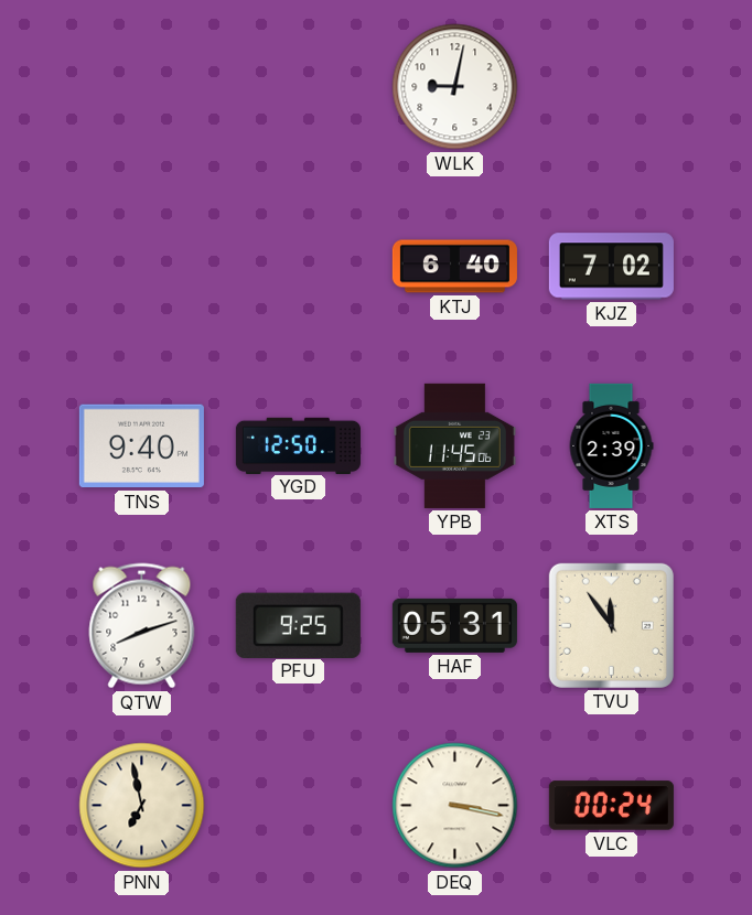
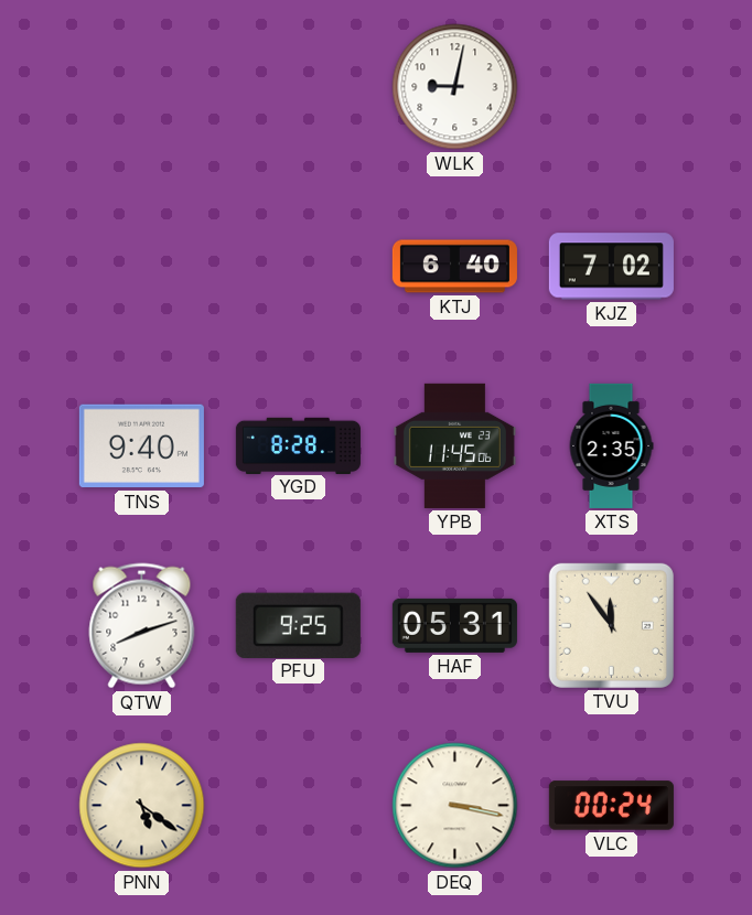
YGD: 12:50 -> 8:28
XTS: 2:39 -> 2:35
PNN: 6:58 -> 5:21
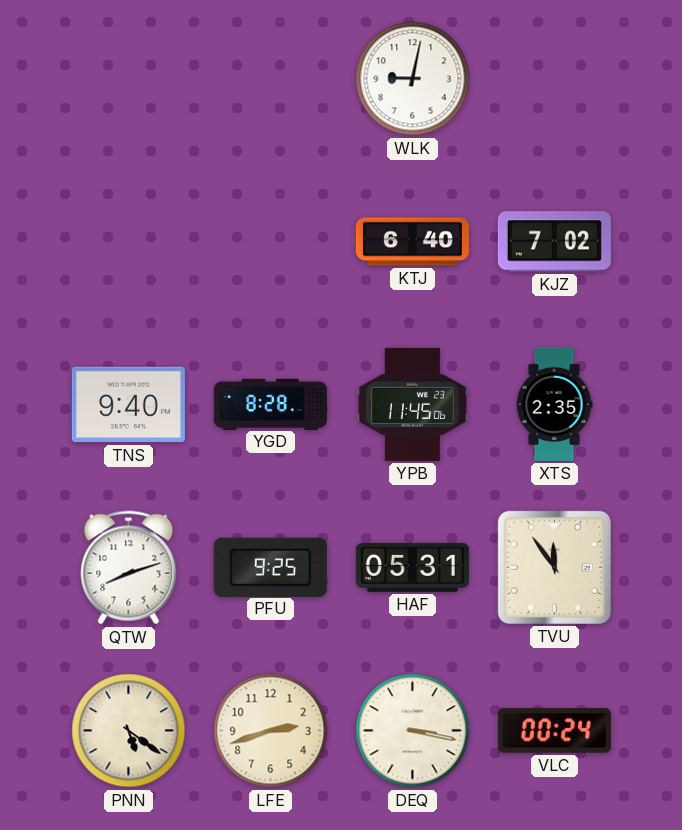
LFE: none -> 2:42
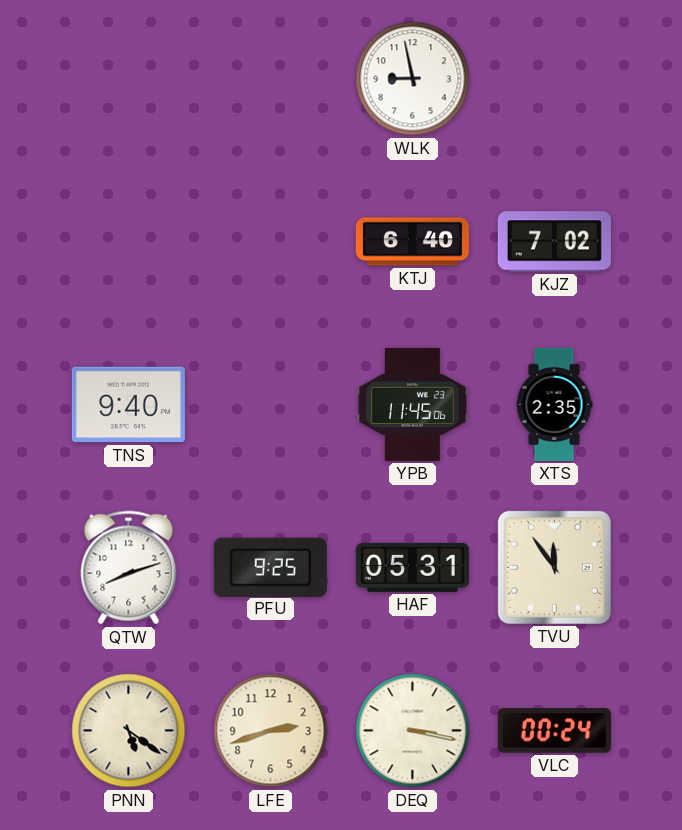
WLK: 9:02 -> 8:58
YGD: 8:28 -> none
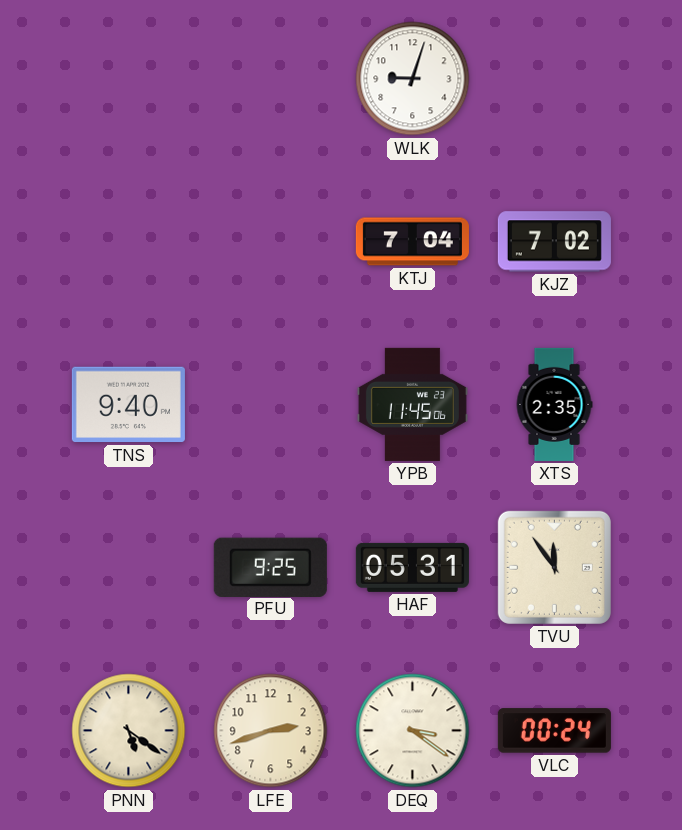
WLK: 8:58 -> 9:03
KTJ: 6:40 -> 7:04
QTW: 8:12 -> none
DEQ: 3:17 -> 3:21
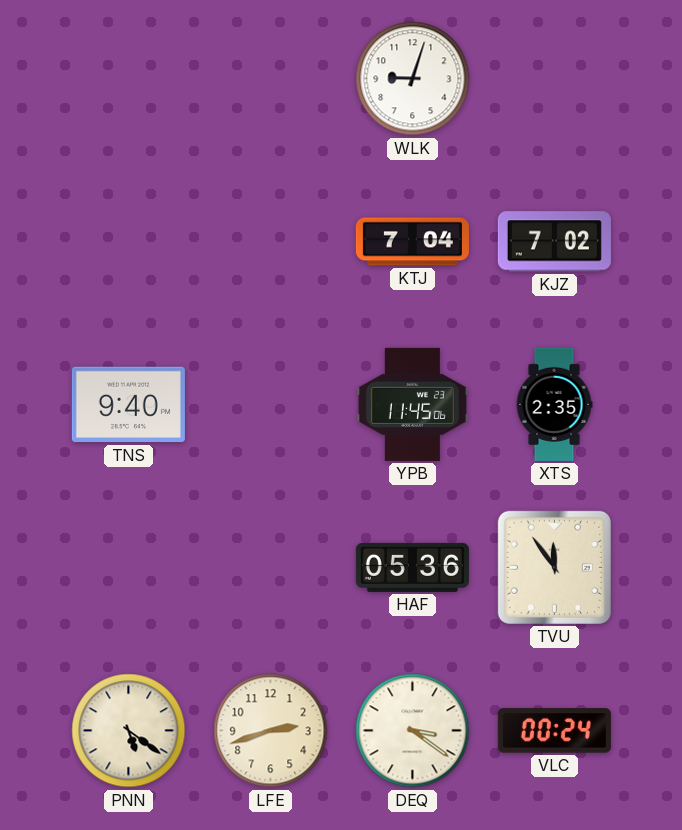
PFU: 9:25 -> none
HAF: 05:31 -> 05:36
